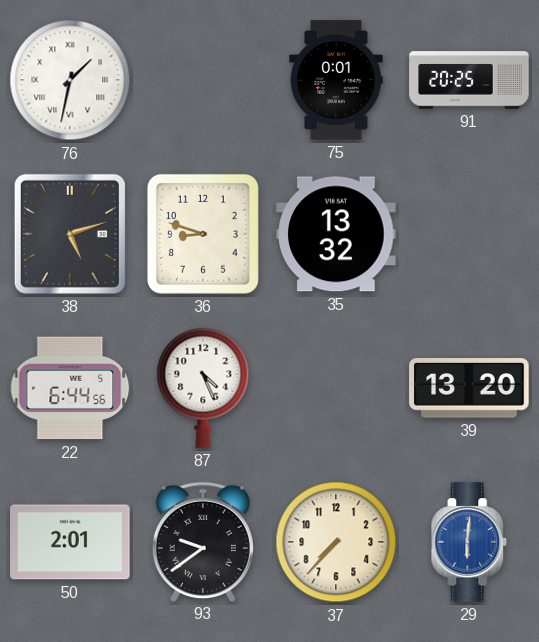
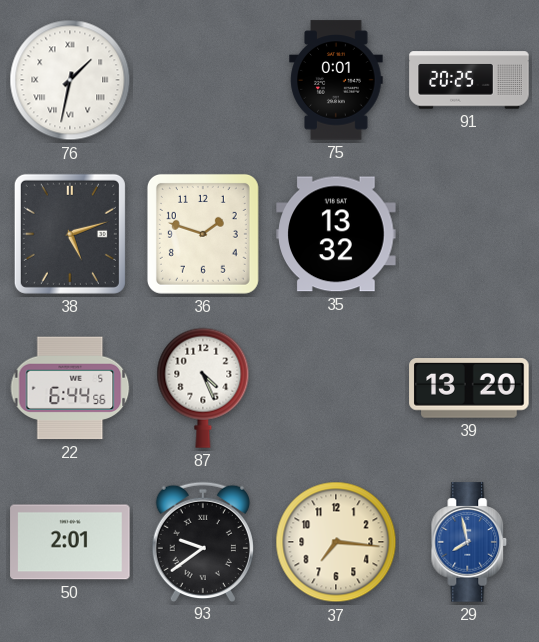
36: 8:48 -> 1:48
37: 7:37 -> 7:16
29: 6:01 -> 7:58
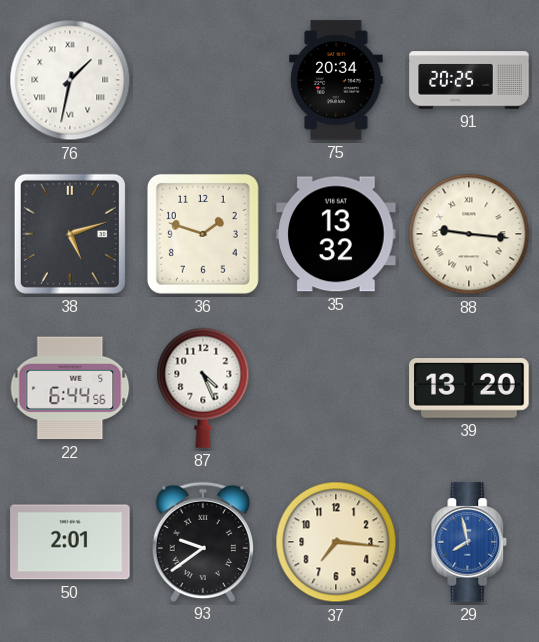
75: 0:01 -> 20:34
88: none -> 9:16
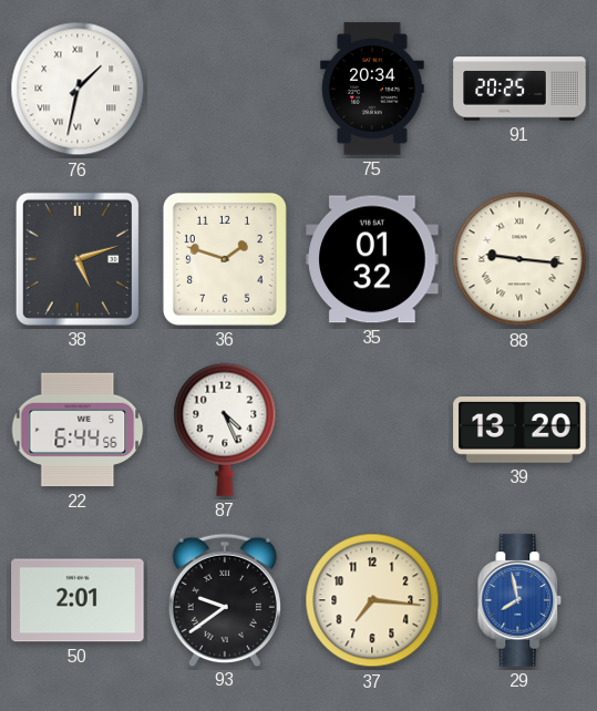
35: 13:32 -> 01:32
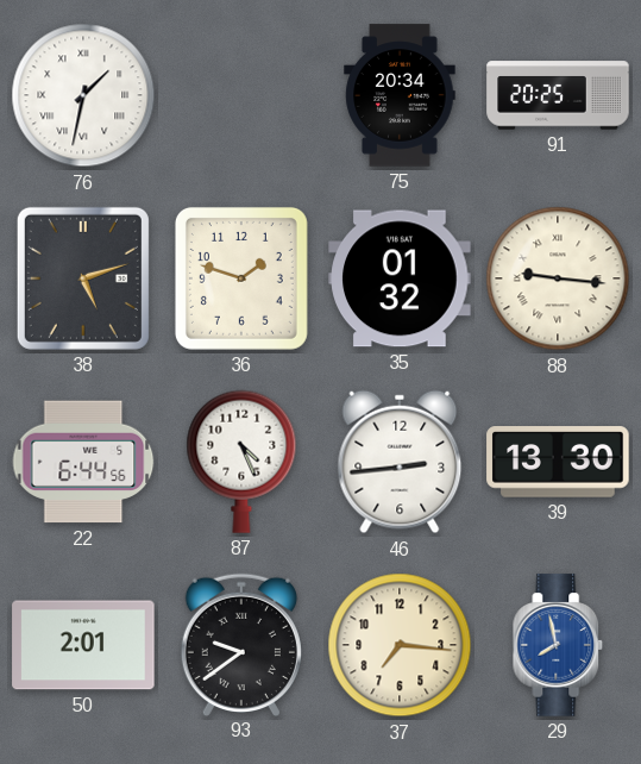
46: none -> 2:44
39: 13:20 -> 13:30
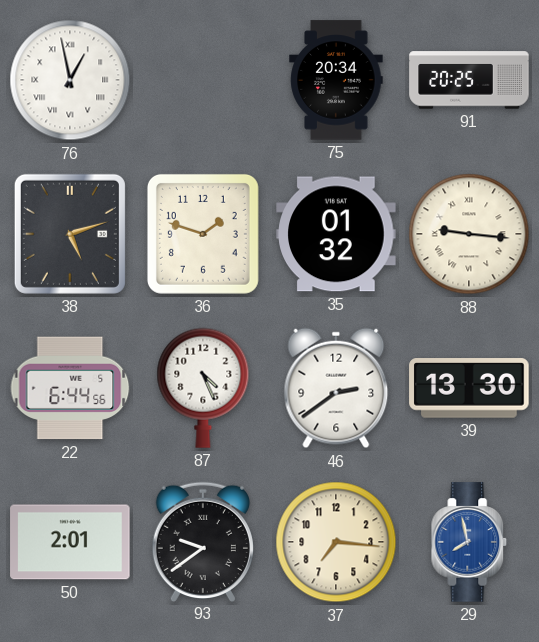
76: 1:32 -> 12:58
46: 2:44 -> 2:39
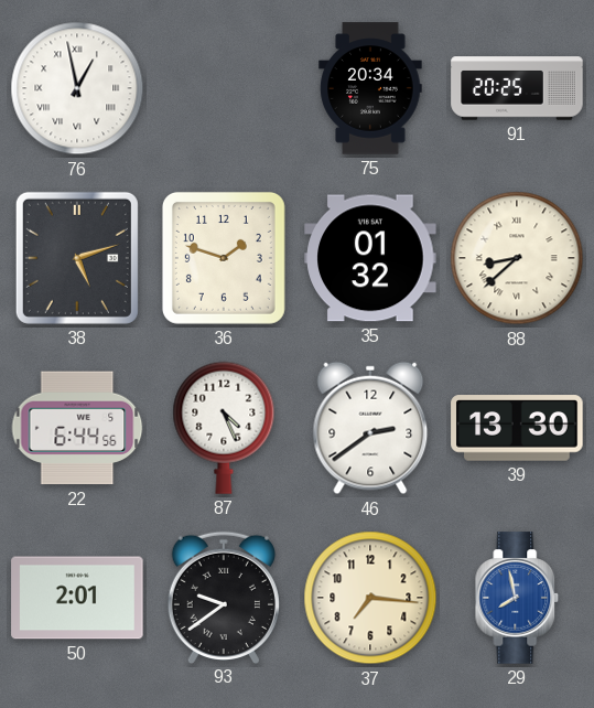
88: 9:16 -> 8:38
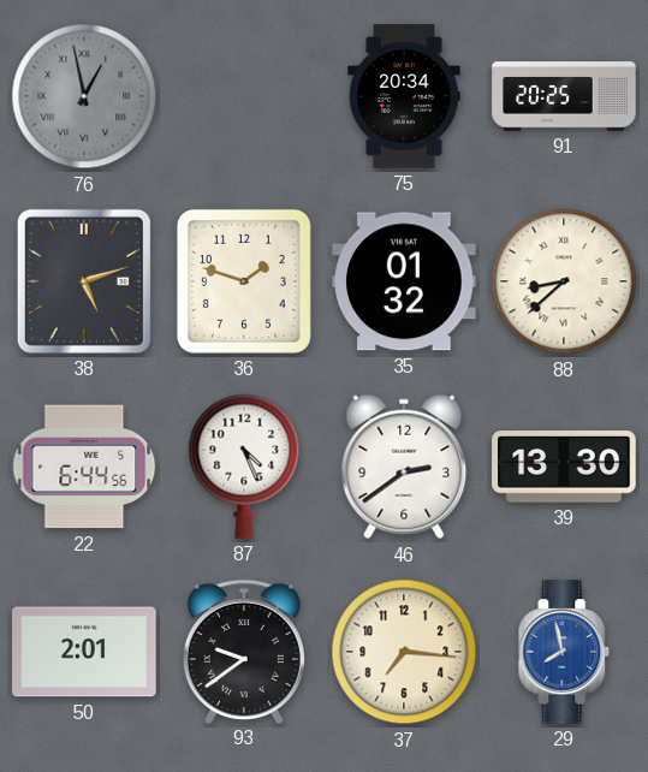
76 dial: white -> grey
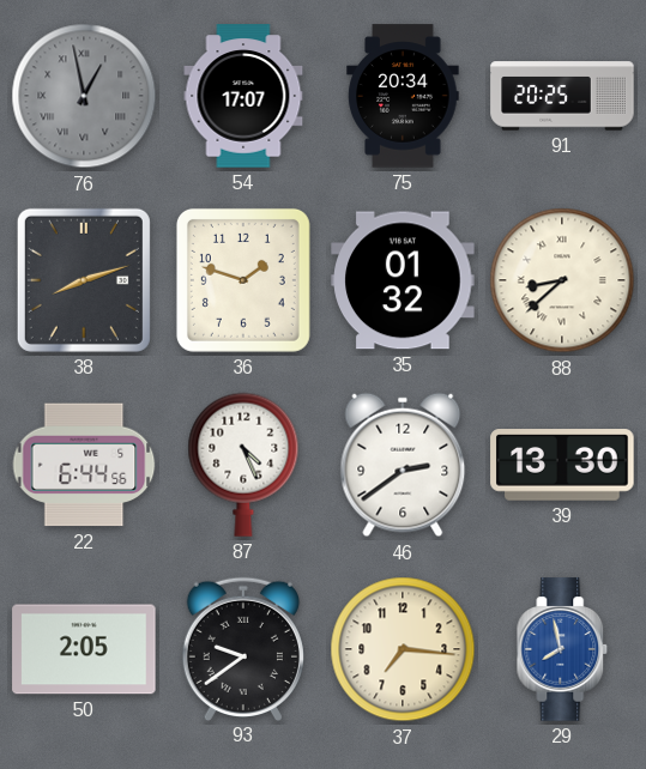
54: none -> 17:07
38: 5:12 -> 8:12
50: 2:01 -> 2:05
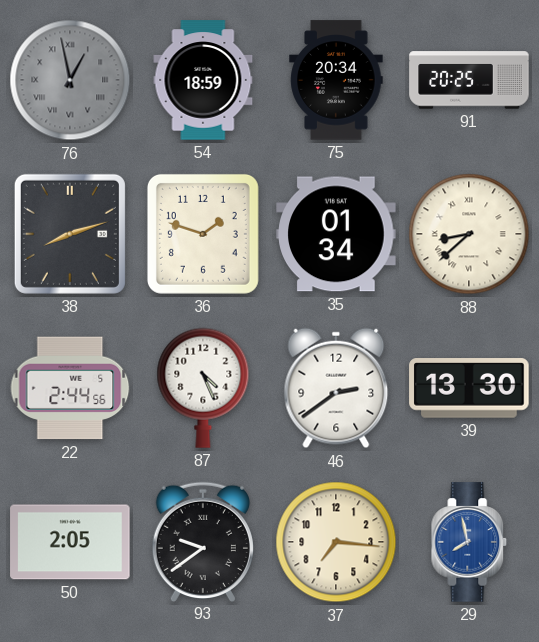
54: 17:07 -> 18:59
35: 01:32 -> 01:34
22: 6:44 -> 2:44
